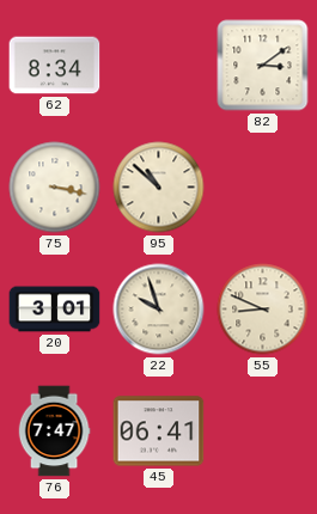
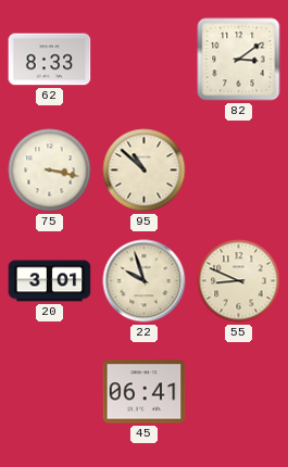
62: 8:34 -> 8:33
76: 7:47 -> none
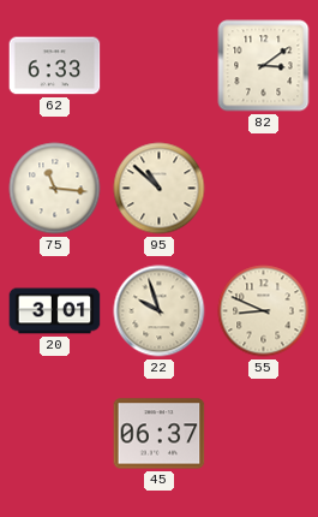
62: 8:33 -> 6:33
75: 3:17 -> 11:16
45: 06:41 -> 06:37
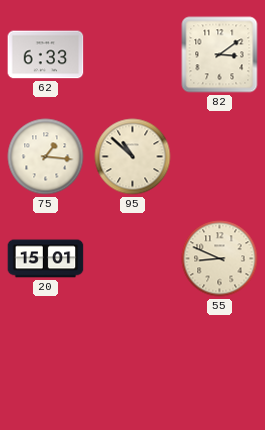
75: 11:16 -> 1:16
20: 3:01 -> 15:01
22: 9:57 -> none
45: 06:37 -> none
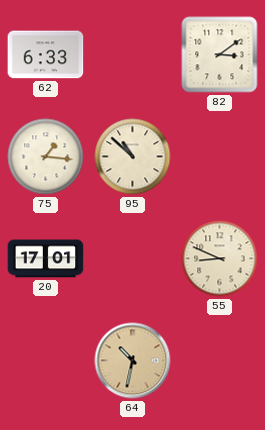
20: 15:01 -> 17:01
64: none -> 10:32
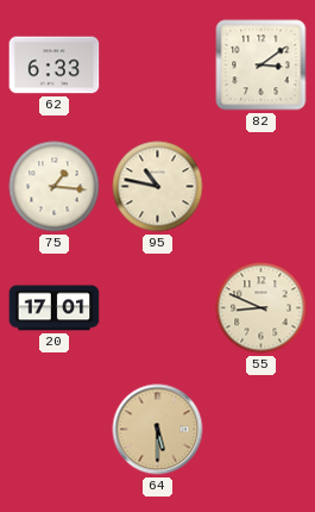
95: 10:52 -> 10:47
64: 10:32 -> 5:30
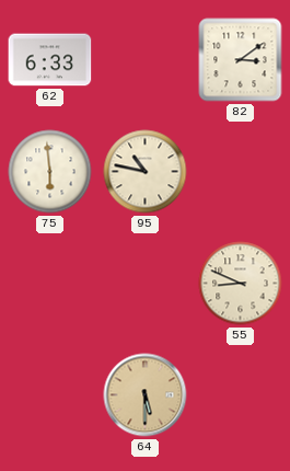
75: 1:16 -> 5:59
20: 17:01 -> none
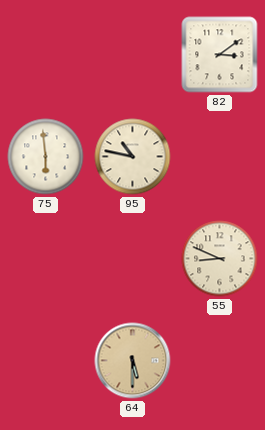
62: 6:33 -> none
